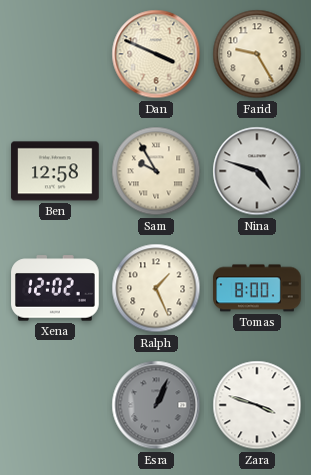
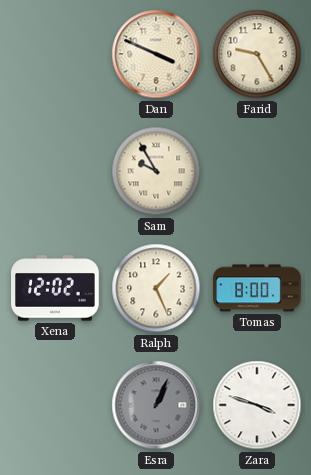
Ben: 12:58 -> none
Nina: 4:48 -> none
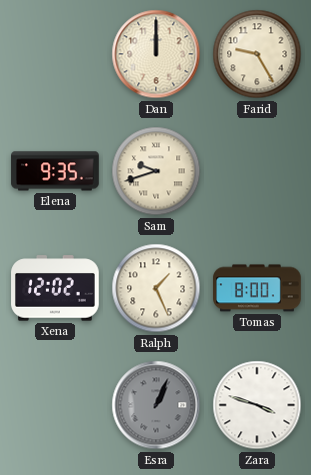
Dan: 3:49 -> 12:00
Elena: none -> 9:35
Sam: 9:55 -> 9:42
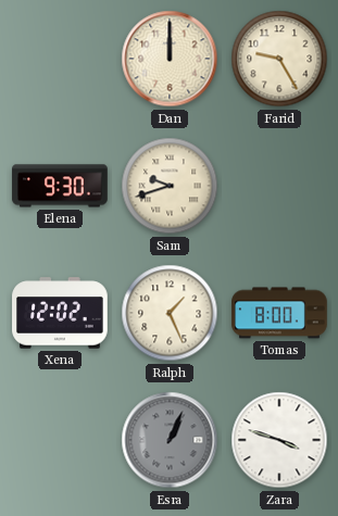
Elena: 9:35 -> 9:30
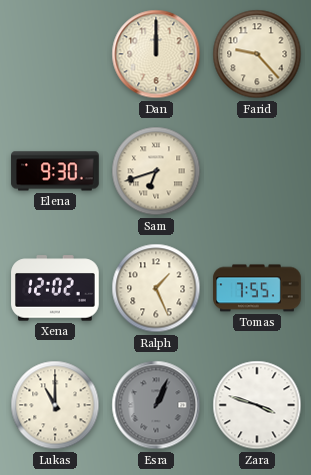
Farid: 9:25 -> 9:23
Sam: 9:42 -> 6:42
Tomas: 8:00 -> 7:55
Lukas: none -> 11:00
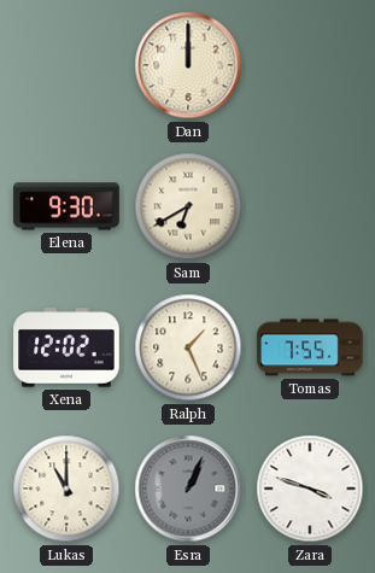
Farid: 9:23 -> none
Sam: 6:42 -> 6:40
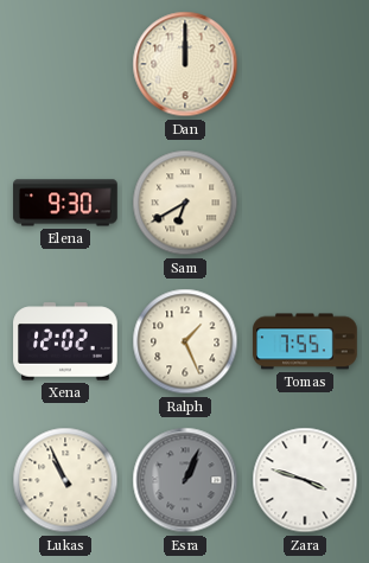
Lukas: 11:00 -> 10:56
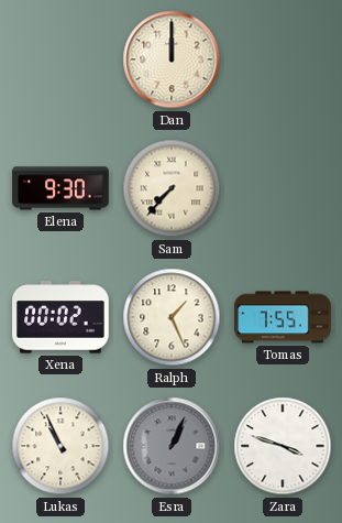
Sam: 6:40 -> 7:37
Xena: 12:02 -> 00:02
